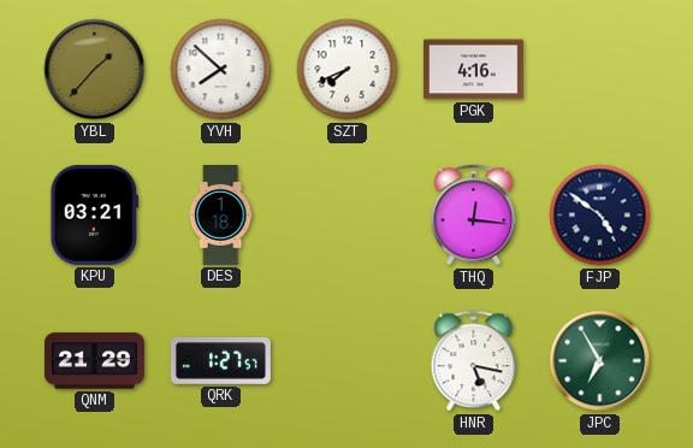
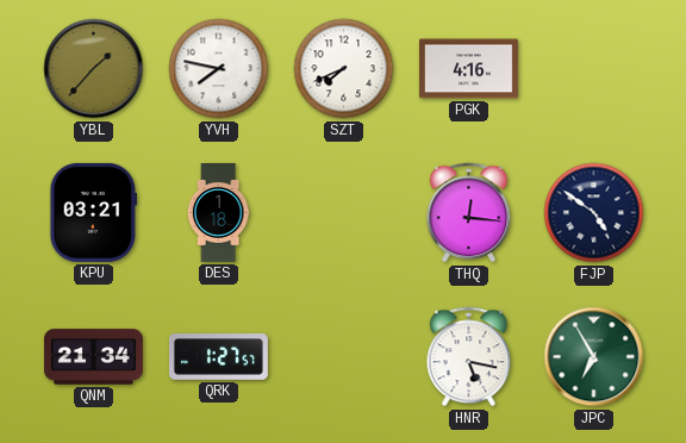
YVH: 7:52 -> 7:47
QNM: 21:29 -> 21:34
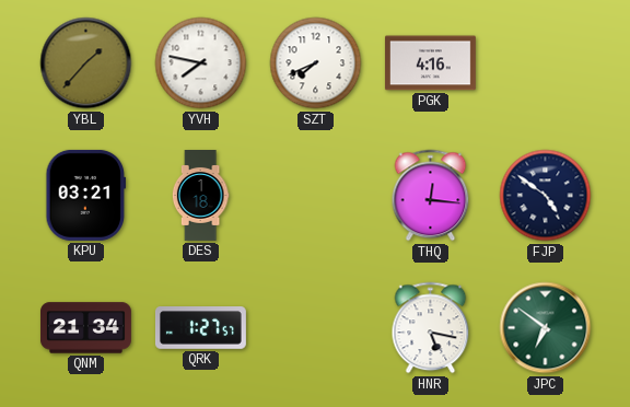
JPC: 6:55 -> 6:51
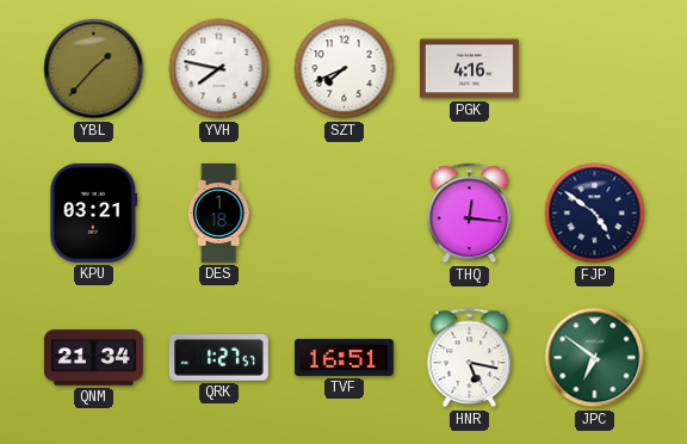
TVF: none -> 16:51
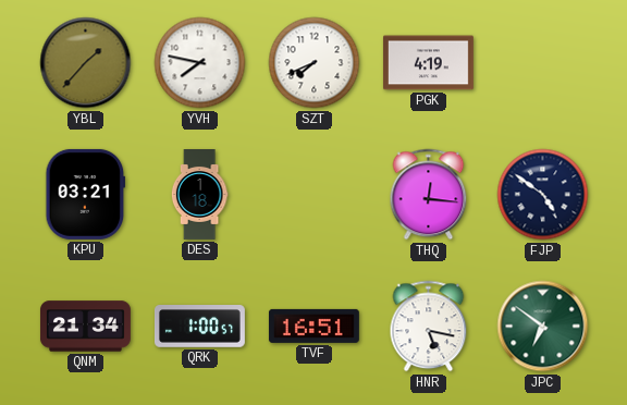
PGK: 4:16 -> 4:19
QRK: 1:27 -> 1:00
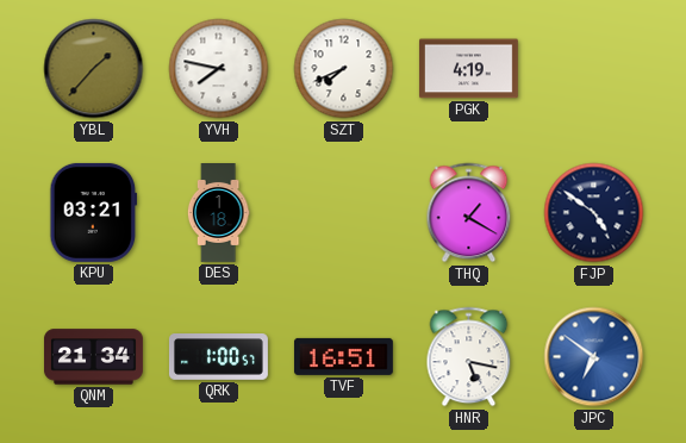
THQ: 12:16 -> 1:20
JPC dial: green -> blue
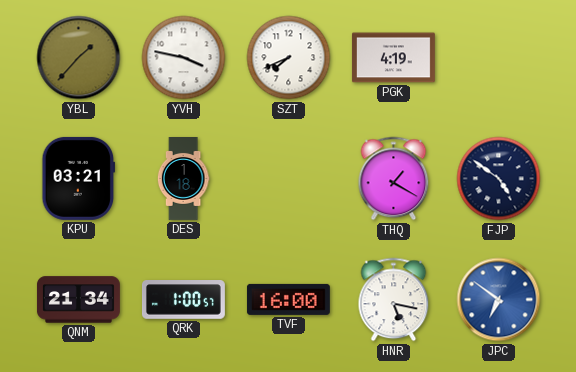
YVH: 7:47 -> 3:47
TVF: 16:51 -> 16:00
